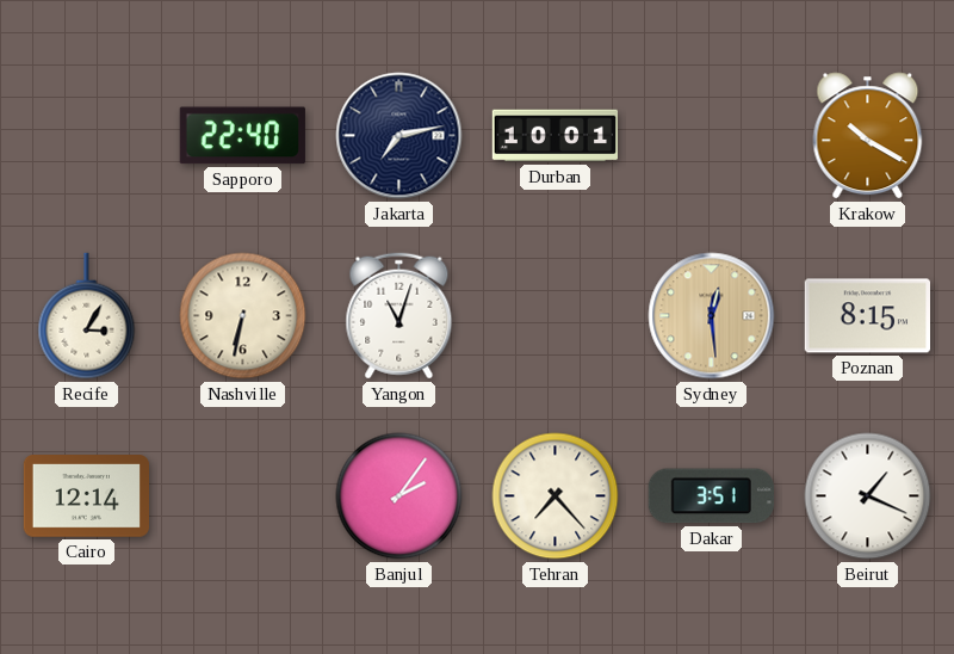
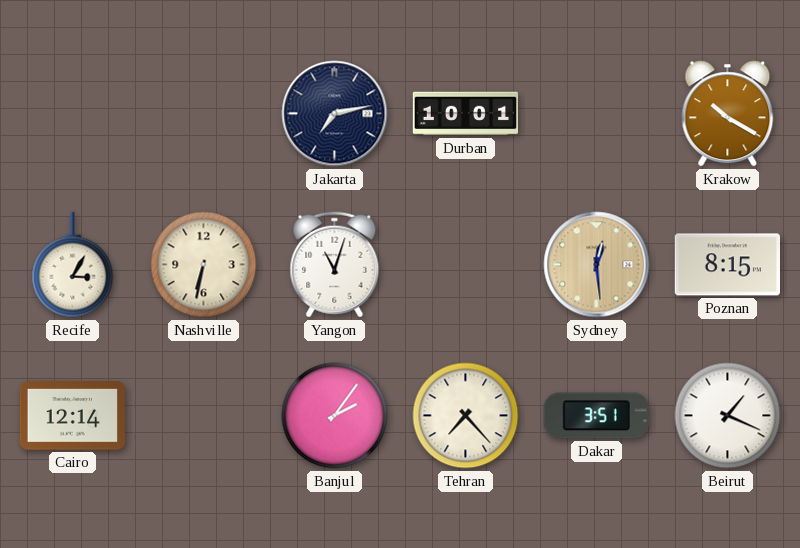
Sapporo: 22:40 -> none
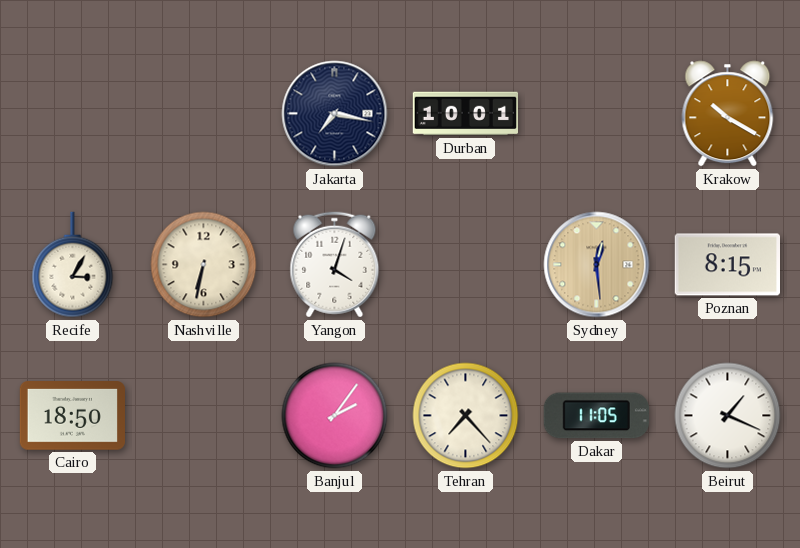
Jakarta: 7:13 -> 7:17
Yangon: 11:03 -> 4:03
Cairo: 12:14 -> 18:50
Dakar: 3:51 -> 11:05
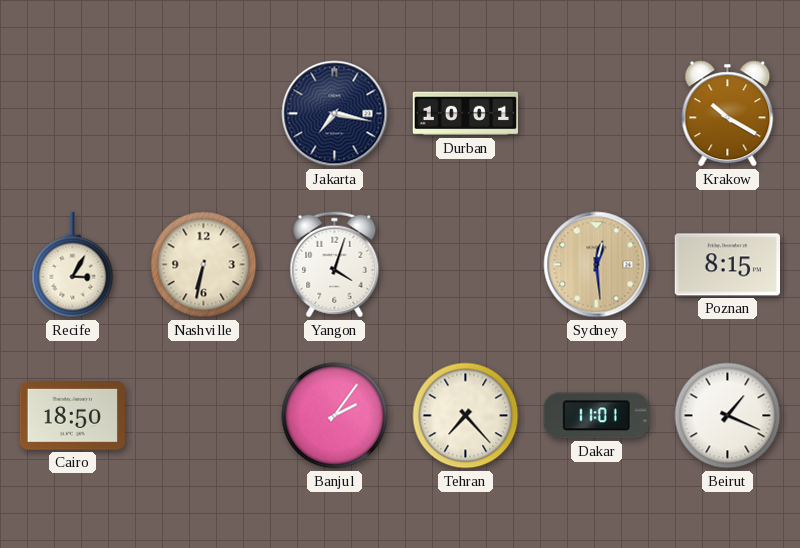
Dakar: 11:05 -> 11:01
